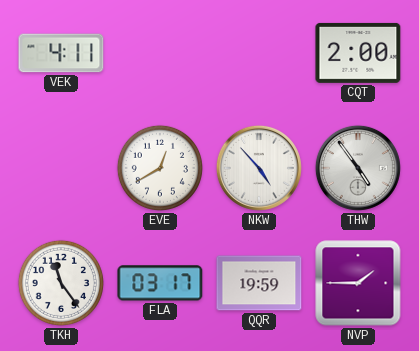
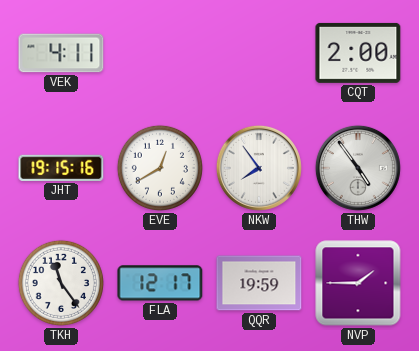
JHT: none -> 19:15
NKW: 4:53 -> 7:54
FLA: 03:17 -> 12:17
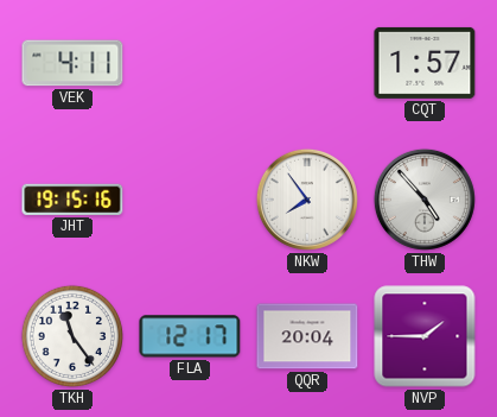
CQT: 2:00 -> 1:57
EVE: 12:40 -> none
THW: 4:54 -> 4:53
QQR: 19:59 -> 20:04
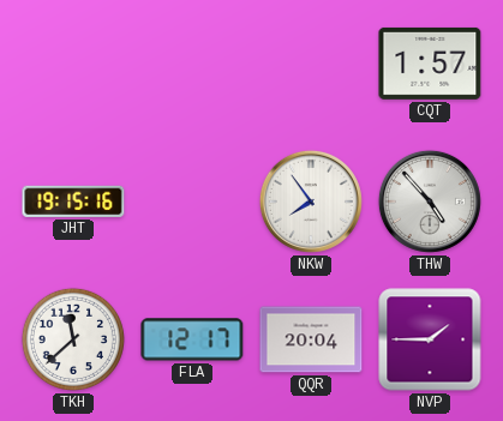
VEK: 4:11 -> none
TKH: 11:24 -> 11:38
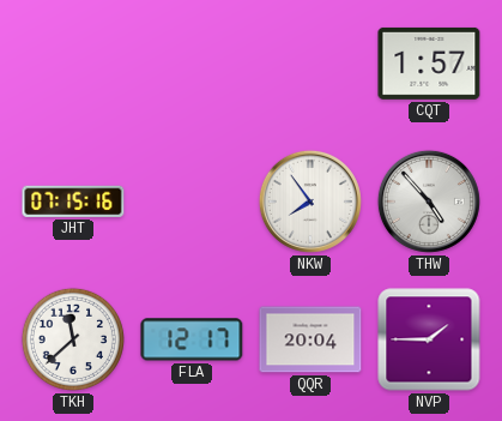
JHT: 19:15 -> 07:15
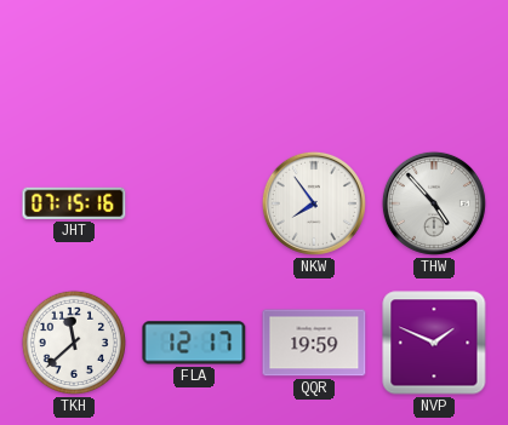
CQT: 1:57 -> none
QQR: 20:04 -> 19:59
NVP: 1:45 -> 1:49
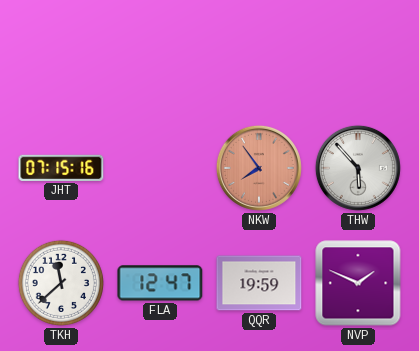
NKW dial: white -> salmon
THW: 4:53 -> 5:53
FLA: 12:17 -> 12:47
